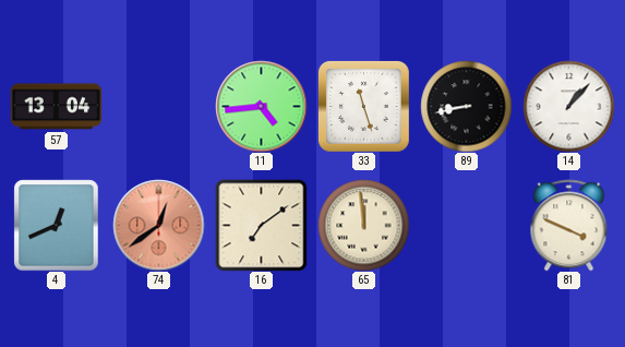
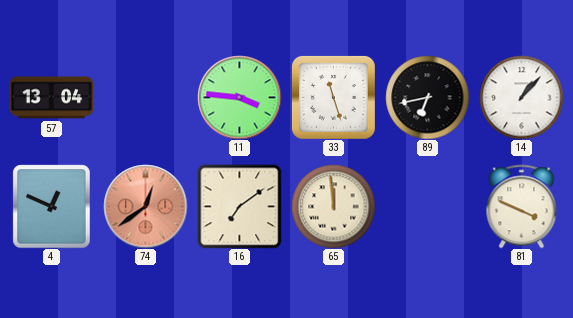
11: 4:44 -> 3:46
89: 8:43 -> 6:43
4: 12:41 -> 12:49
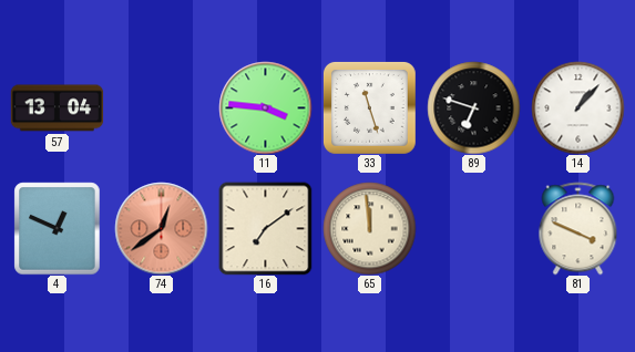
89: 6:43 -> 6:48
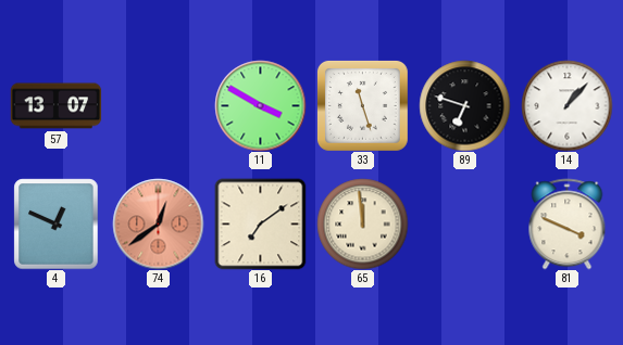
57: 13:04 -> 13:07
11: 3:46 -> 3:50
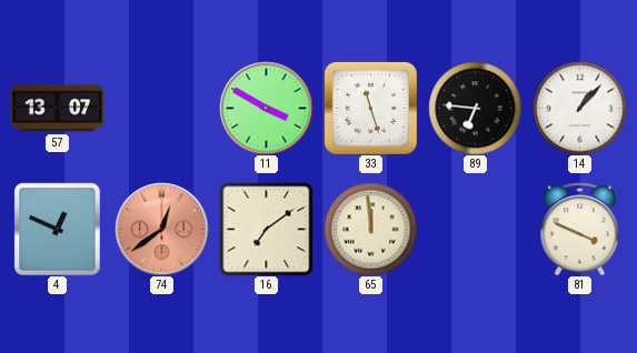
89: 6:48 -> 6:46
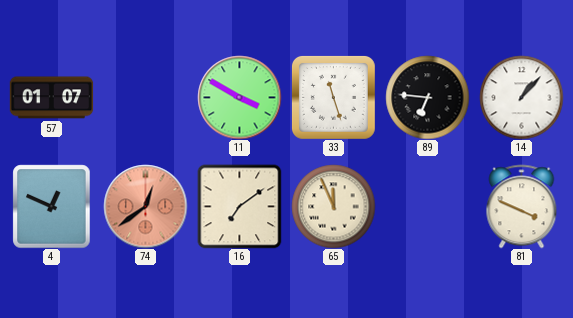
57: 13:07 -> 01:07
65: 11:59 -> 11:56
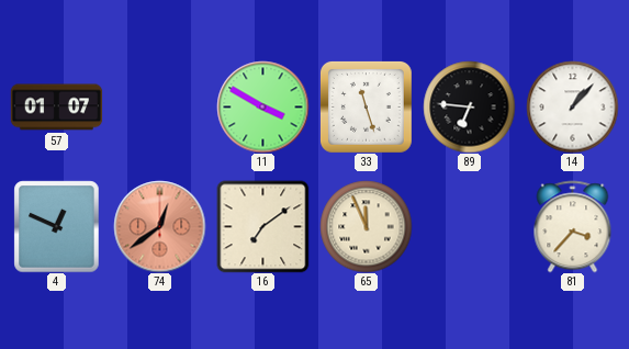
81: 3:49 -> 3:37
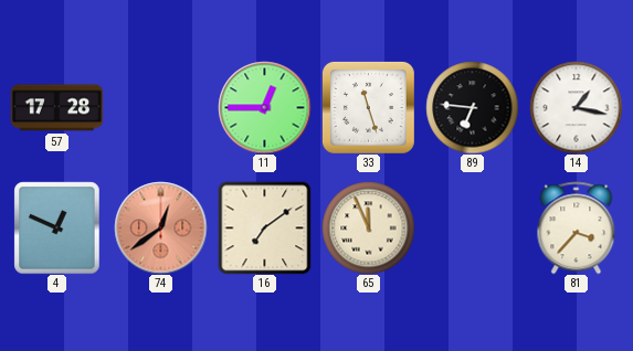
57: 01:07 -> 17:28
11: 3:50 -> 12:45
14: 1:07 -> 1:17
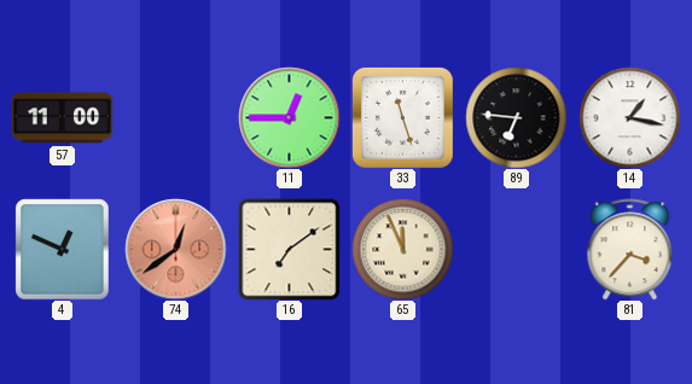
57: 17:28 -> 11:00
